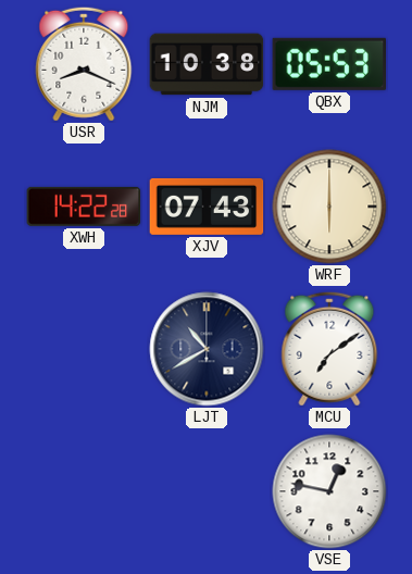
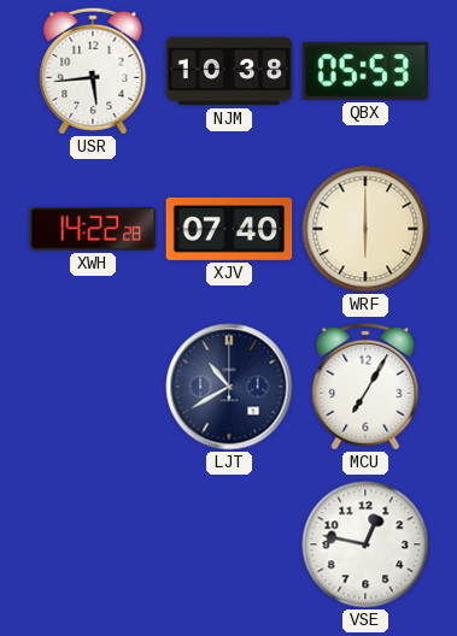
USR: 8:19 -> 5:44
XJV: 07:43 -> 07:40
MCU: 7:09 -> 7:05
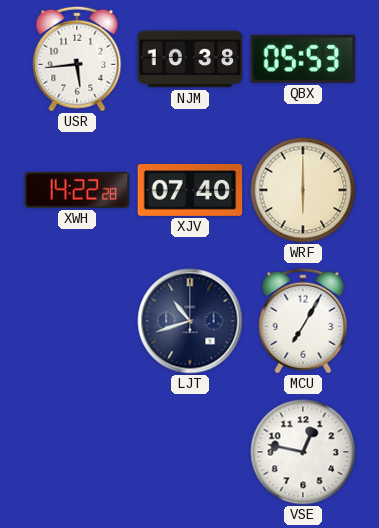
LJT: 10:40 -> 10:42
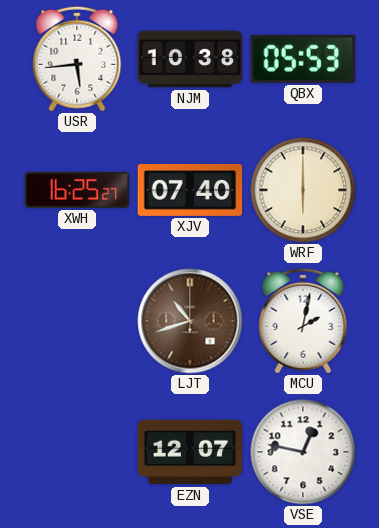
XWH: 14:22 -> 16:25
LJT dial: navy -> brown
MCU: 7:05 -> 2:02
EZN: none -> 12:07
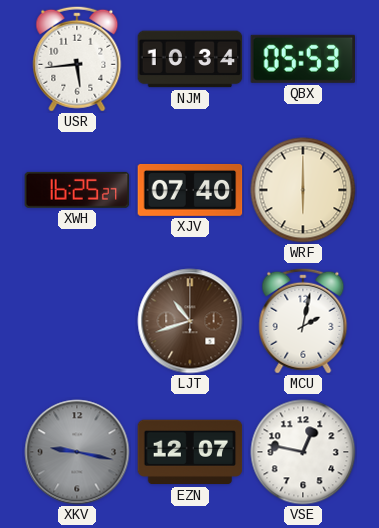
NJM: 10:38 -> 10:34
XKV: none -> 9:17
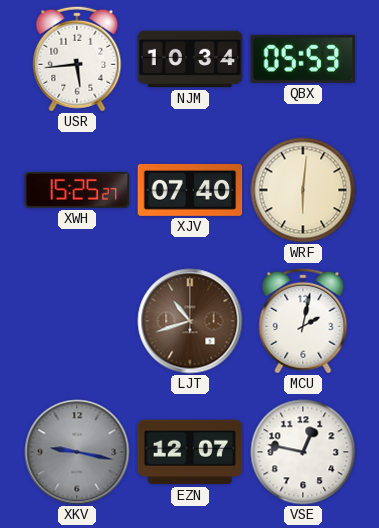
XWH: 16:25 -> 15:25
WRF: 6:00 -> 6:01
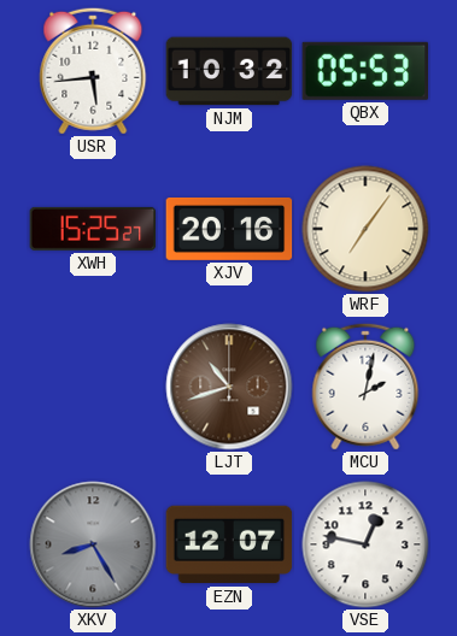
NJM: 10:34 -> 10:32
XJV: 07:40 -> 20:16
WRF: 6:01 -> 7:06
XKV: 9:17 -> 8:25
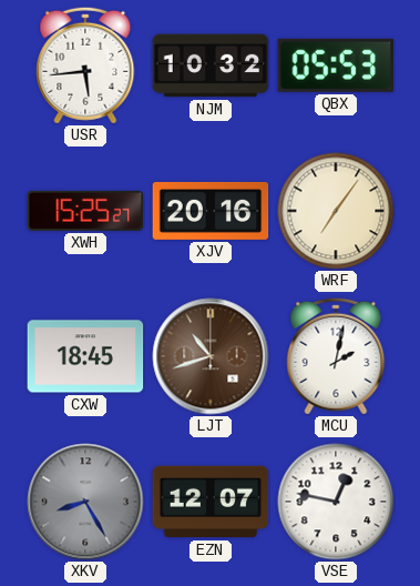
CXW: none -> 18:45
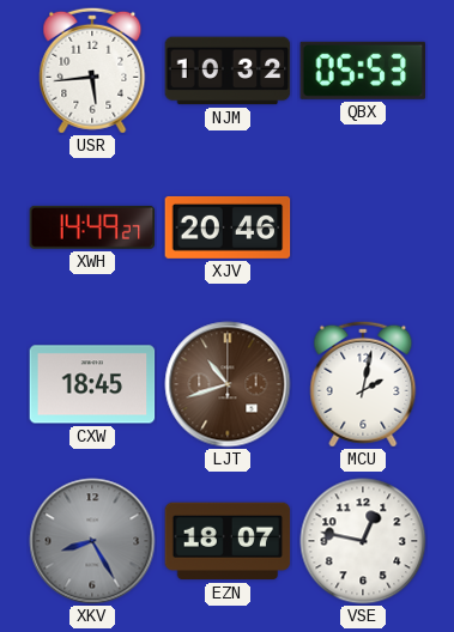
XWH: 15:25 -> 14:49
XJV: 20:16 -> 20:46
WRF: 7:06 -> none
EZN: 12:07 -> 18:07
